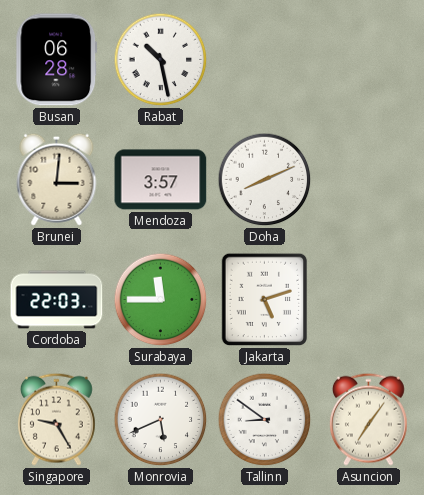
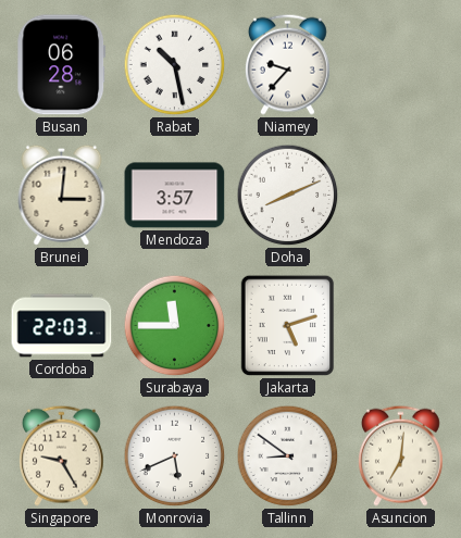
Niamey: none -> 9:37
Asuncion: 7:06 -> 7:01
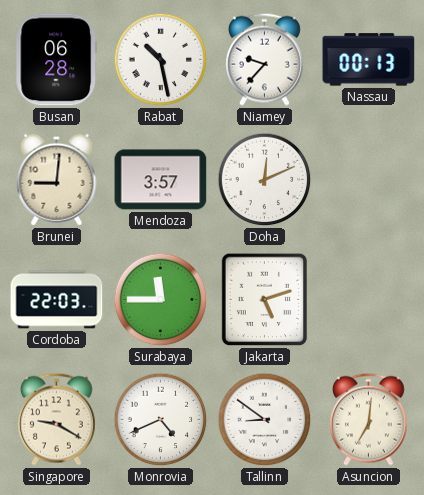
Nassau: none -> 00:13
Brunei: 3:01 -> 9:01
Doha: 8:11 -> 12:11
Singapore: 9:25 -> 9:20
Monrovia: 5:41 -> 4:41
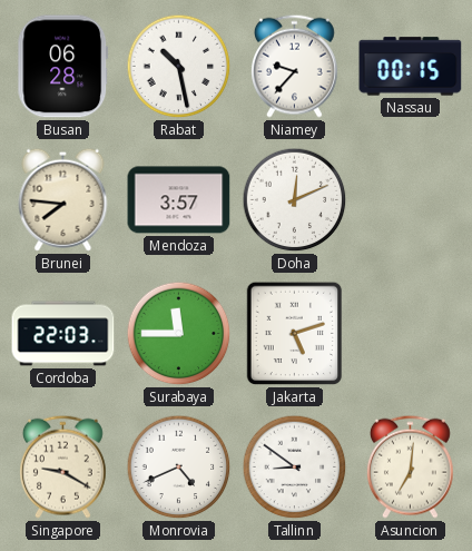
Nassau: 00:13 -> 00:15
Brunei: 9:01 -> 7:46
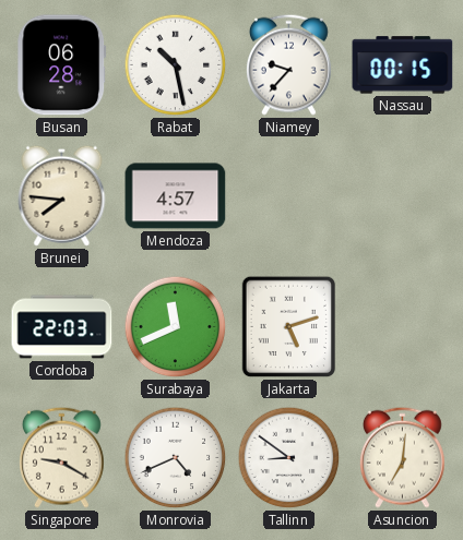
Mendoza: 3:57 -> 4:57
Doha: 12:11 -> none
Surabaya: 11:45 -> 11:41
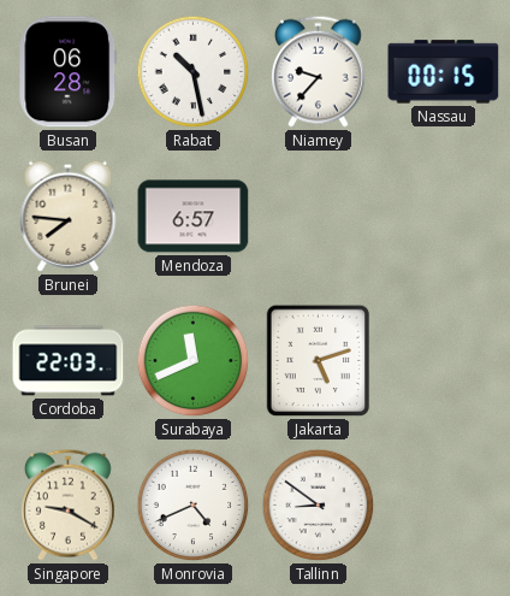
Mendoza: 4:57 -> 6:57
Asuncion: 7:01 -> none
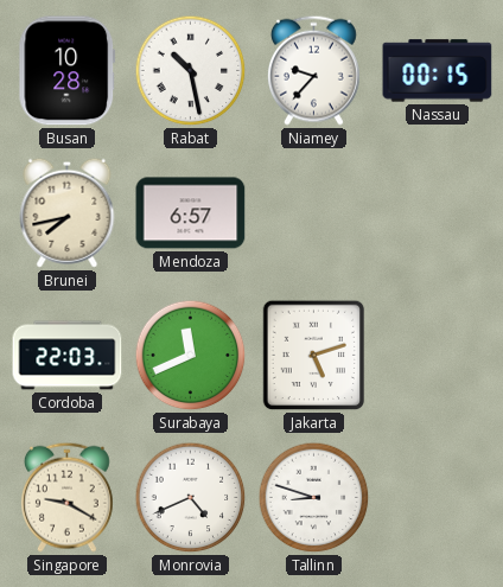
Busan: 06:28 -> 10:28
Brunei: 7:46 -> 7:43
Tallinn: 8:51 -> 8:48
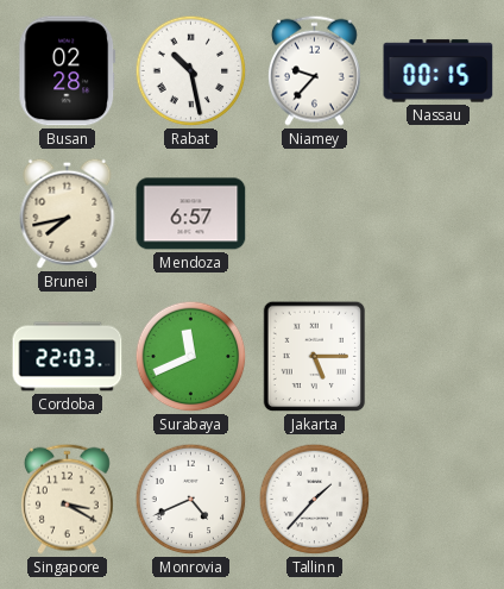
Busan: 10:28 -> 02:28
Jakarta: 5:12 -> 5:15
Singapore: 9:20 -> 3:20
Tallinn: 8:48 -> 1:37
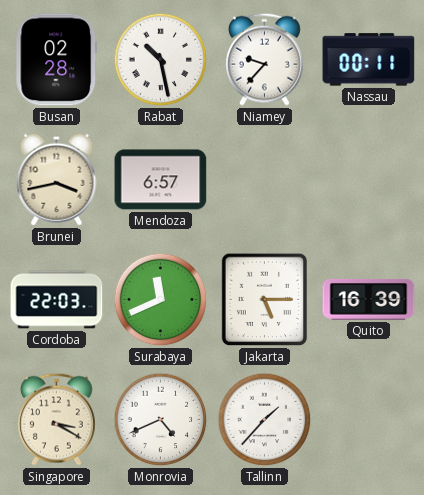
Nassau: 00:15 -> 00:11
Brunei: 7:43 -> 3:43
Quito: none -> 16:39
